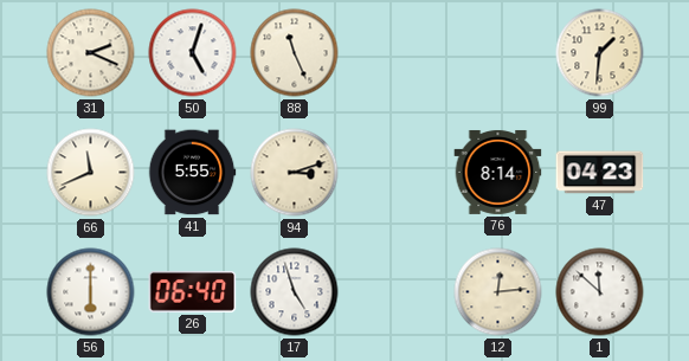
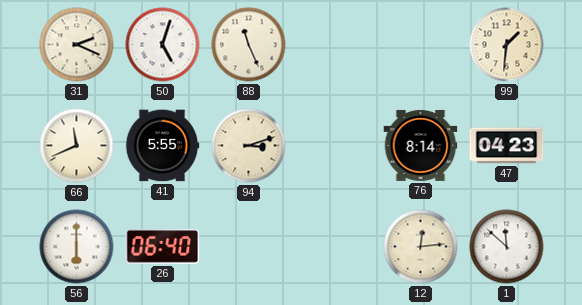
17: 4:57 -> none
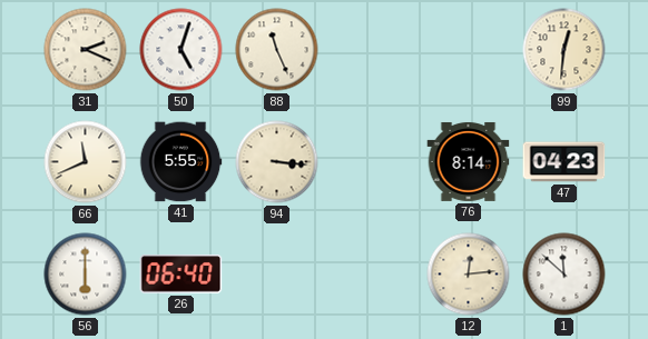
99: 1:31 -> 12:31
94: 3:12 -> 3:16
